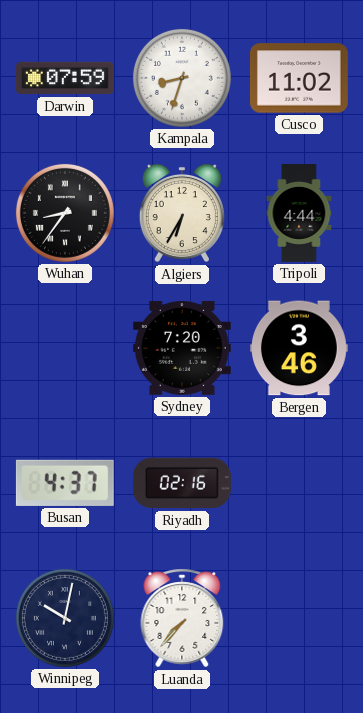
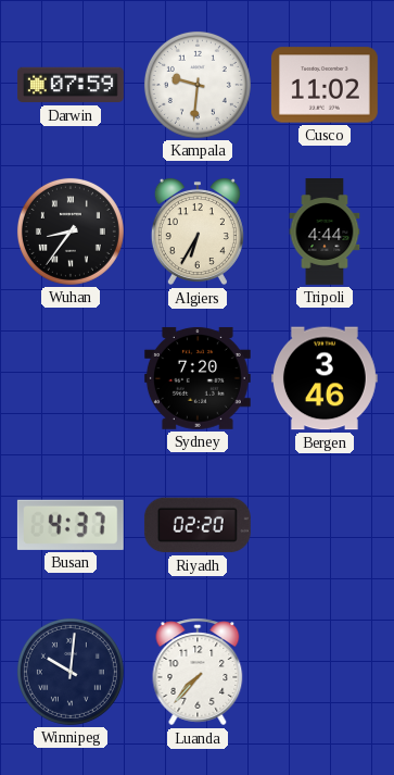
Kampala: 8:33 -> 9:31
Riyadh: 02:16 -> 02:20
Winnipeg: 10:02 -> 10:01
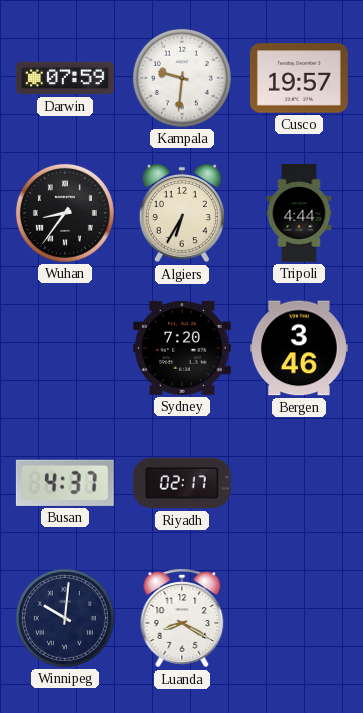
Cusco: 11:02 -> 19:57
Riyadh: 02:20 -> 02:17
Luanda: 7:37 -> 8:20
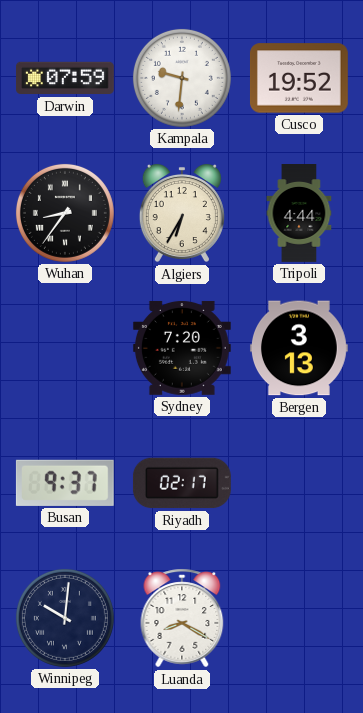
Cusco: 19:57 -> 19:52
Bergen: 3:46 -> 3:13
Busan: 4:37 -> 9:37
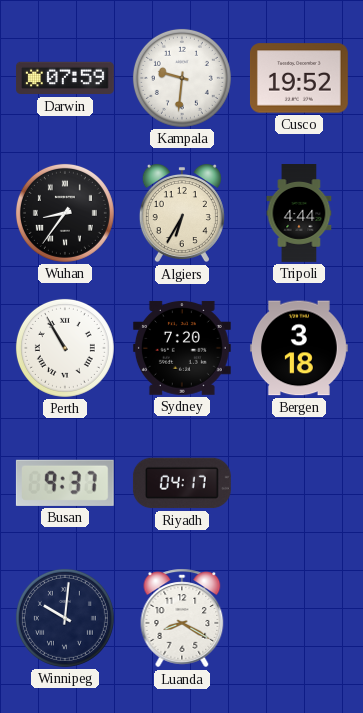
Perth: none -> 10:55
Bergen: 3:13 -> 3:18
Riyadh: 02:17 -> 04:17
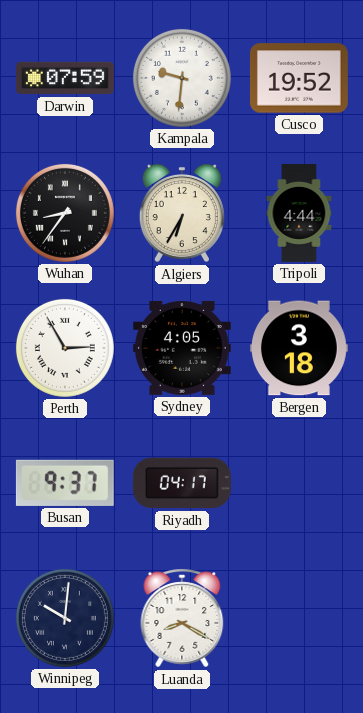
Perth: 10:55 -> 2:55
Sydney: 7:20 -> 4:05
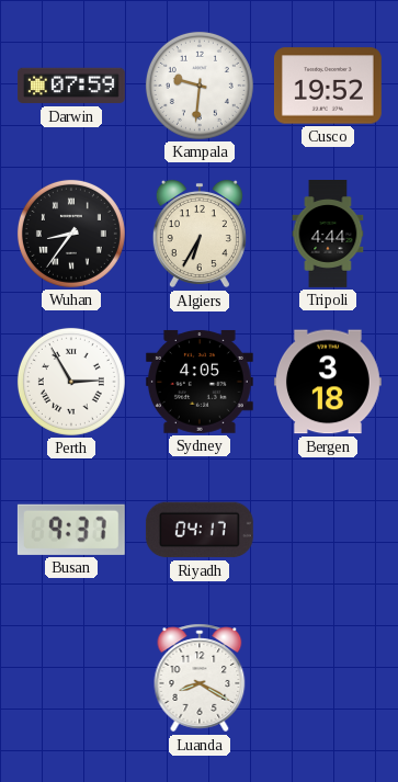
Winnipeg: 10:01 -> none
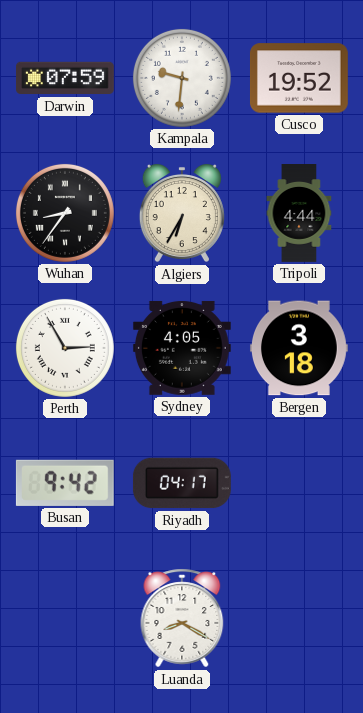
Busan: 9:37 -> 9:42
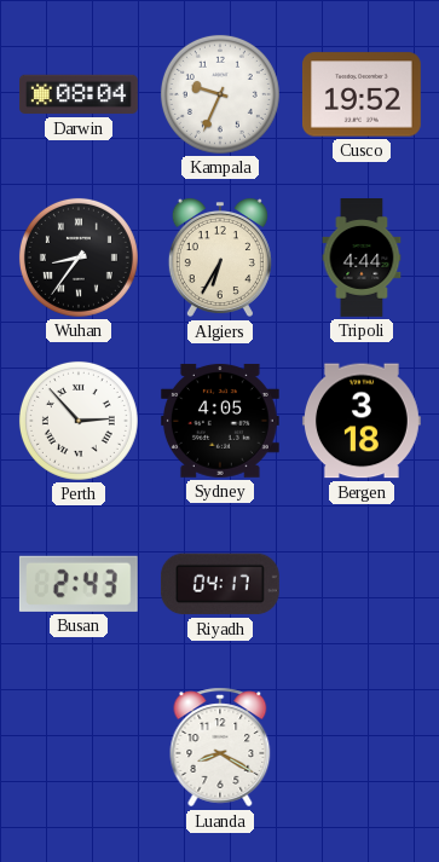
Darwin: 07:59 -> 08:04
Kampala: 9:31 -> 9:34
Perth: 2:55 -> 2:53
Busan: 9:42 -> 2:43
